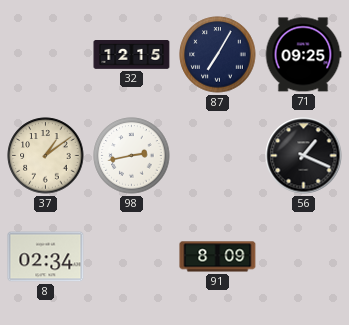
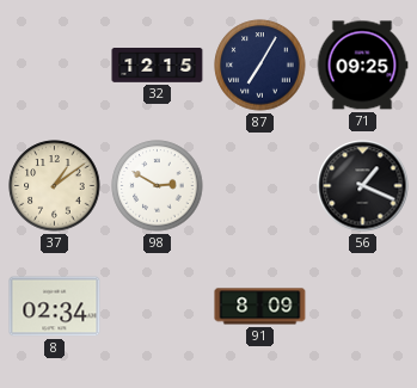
98: 2:43 -> 2:50
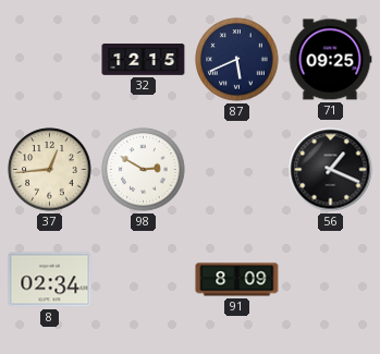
87: 7:05 -> 5:41
37: 1:09 -> 12:44
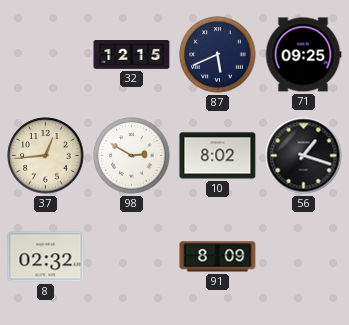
10: none -> 8:02
56: 1:19 -> 1:18
8: 02:34 -> 02:32
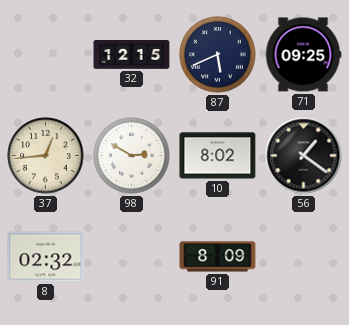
56: 1:18 -> 1:21
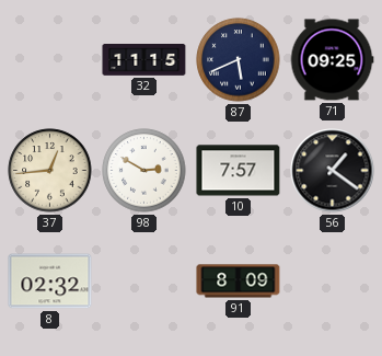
32: 12:15 -> 11:15
10: 8:02 -> 7:57
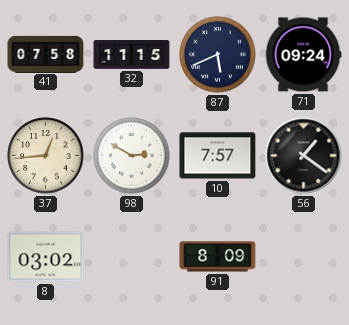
41: none -> 07:58
71: 09:25 -> 09:24
8: 02:32 -> 03:02
